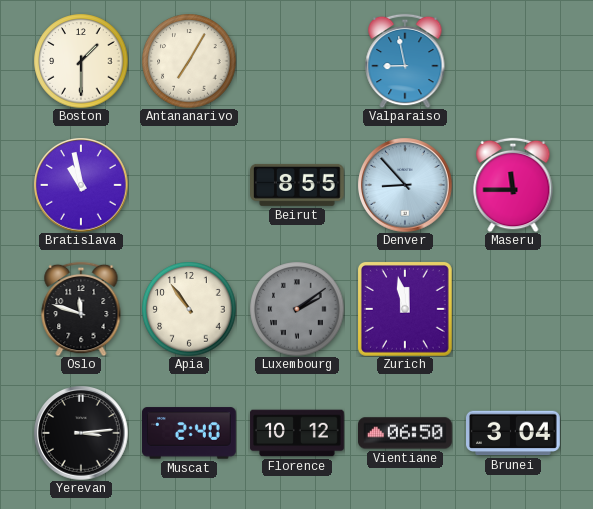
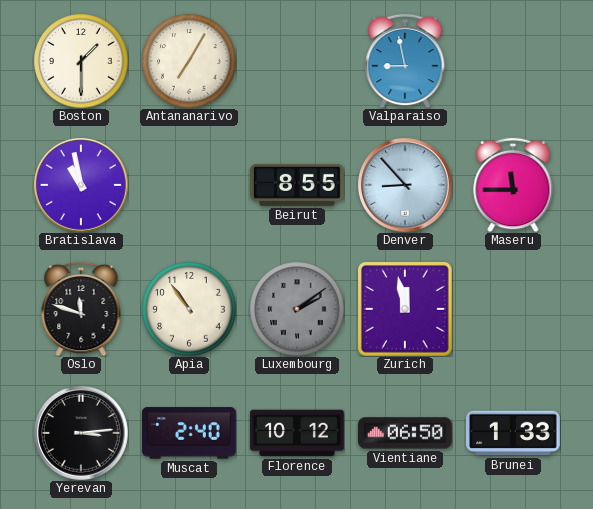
Brunei: 3:04 -> 1:33
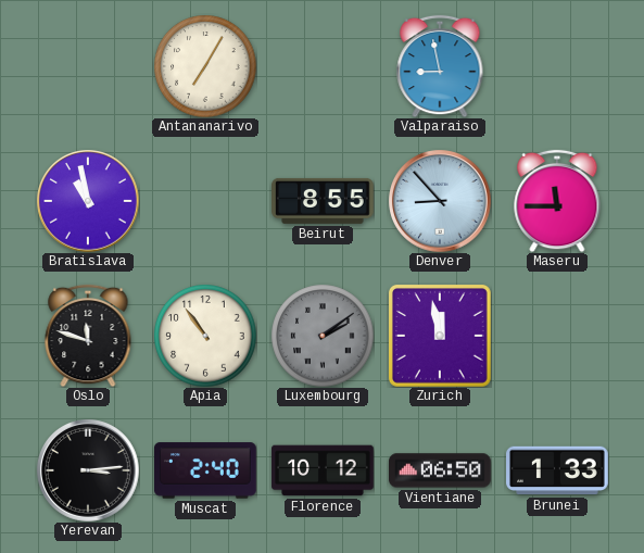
Boston: 1:30 -> none
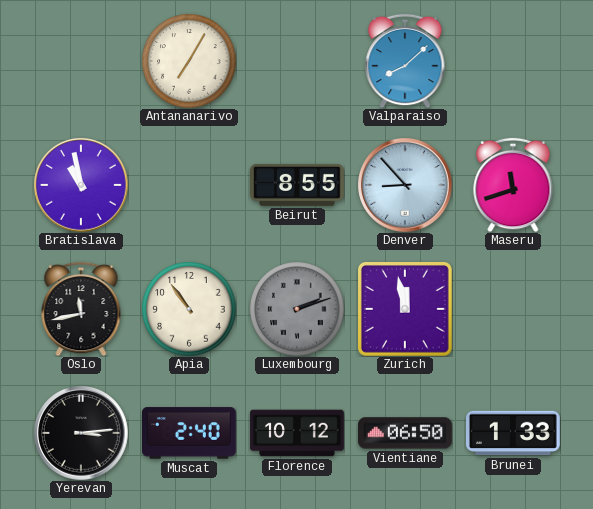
Valparaiso: 8:58 -> 8:08
Maseru: 11:45 -> 11:42
Oslo: 11:48 -> 11:43
Luxembourg: 2:09 -> 2:12
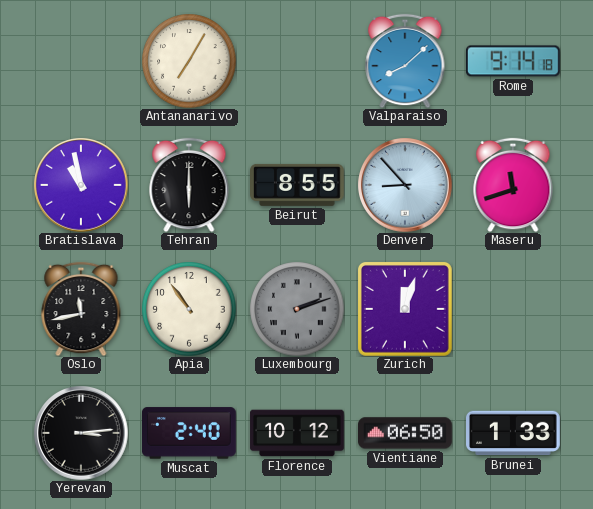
Rome: none -> 9:14
Tehran: none -> 6:00
Zurich: 11:58 -> 12:03
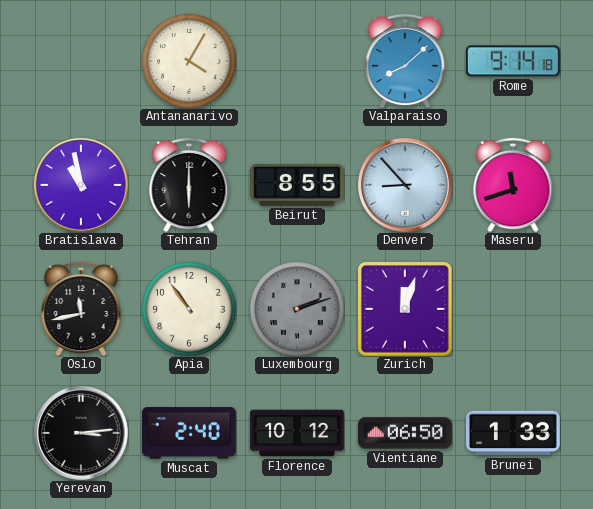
Antananarivo: 7:05 -> 4:05
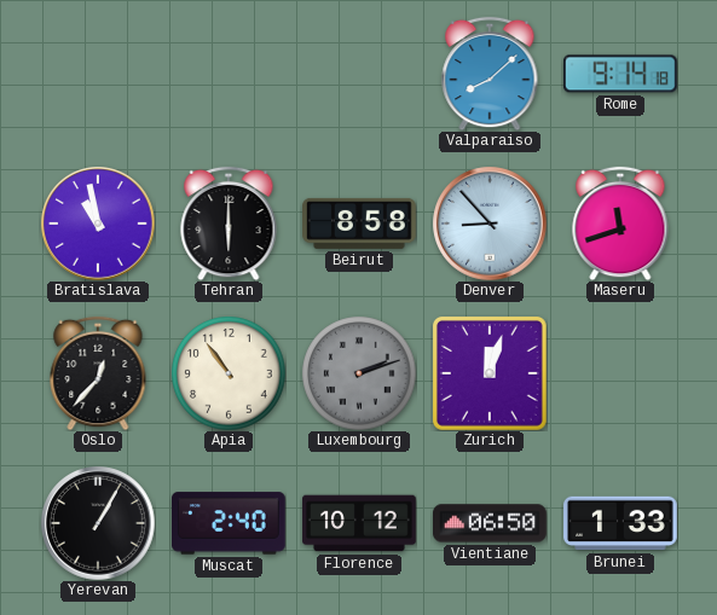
Antananarivo: 4:05 -> none
Beirut: 8:55 -> 8:58
Oslo: 11:43 -> 12:37
Yerevan: 3:14 -> 1:05
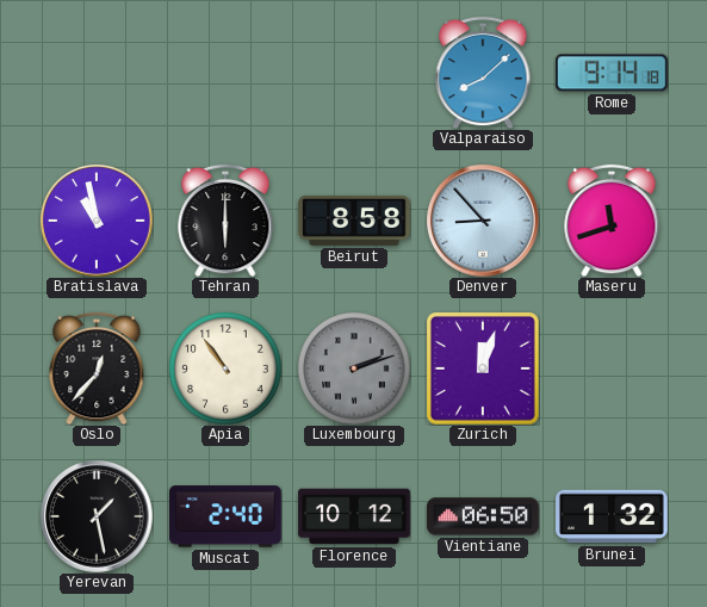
Yerevan: 1:05 -> 1:28
Brunei: 1:33 -> 1:32
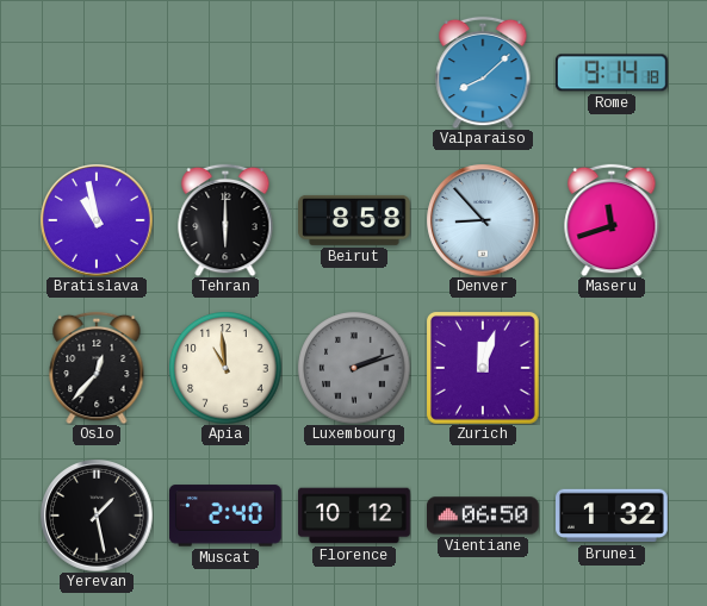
Apia: 10:54 -> 10:59
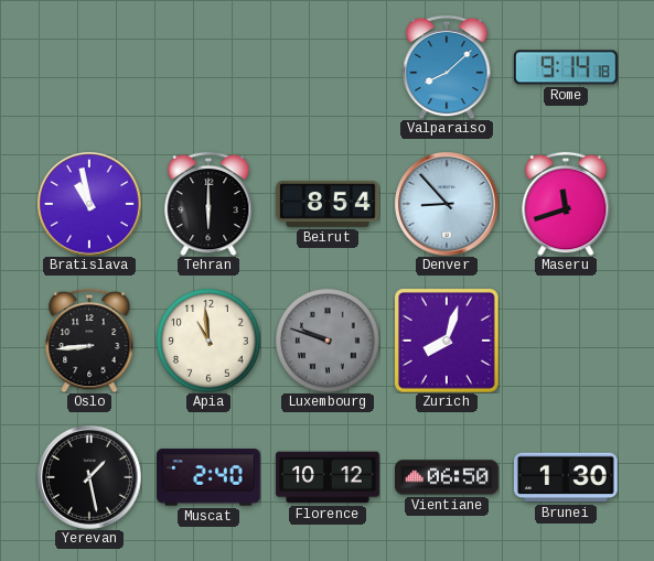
Beirut: 8:58 -> 8:54
Oslo: 12:37 -> 8:44
Luxembourg: 2:12 -> 9:48
Zurich: 12:03 -> 8:03
Brunei: 1:32 -> 1:30
